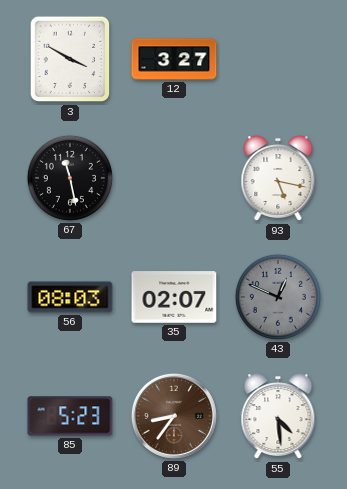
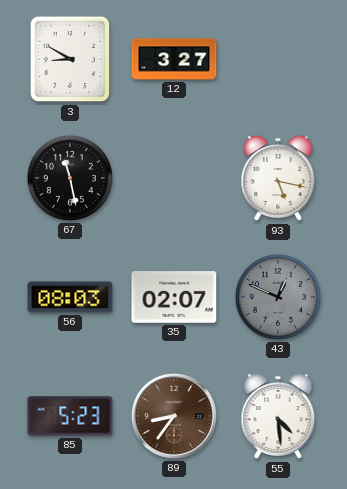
3: 3:50 -> 8:50
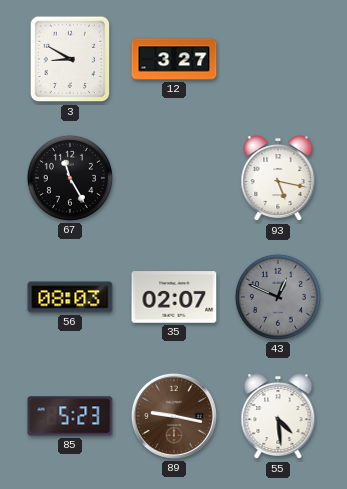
67: 11:28 -> 11:25
89: 8:36 -> 9:17
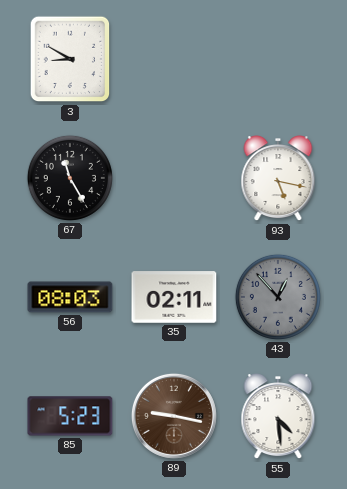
12: 3:27 -> none
35: 02:07 -> 02:11
43: 12:49 -> 12:53
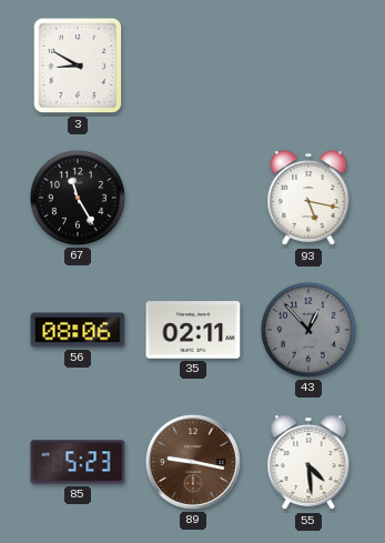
56: 08:03 -> 08:06
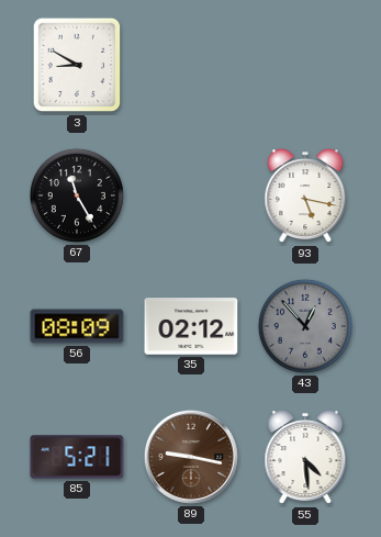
56: 08:06 -> 08:09
35: 02:11 -> 02:12
85: 5:23 -> 5:21
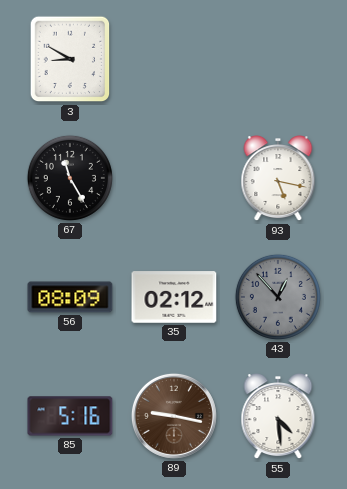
85: 5:21 -> 5:16
